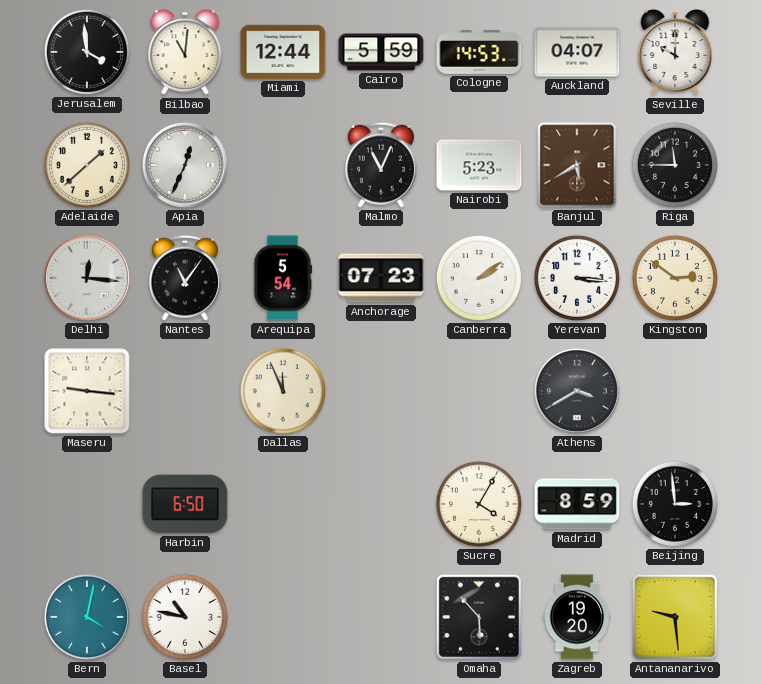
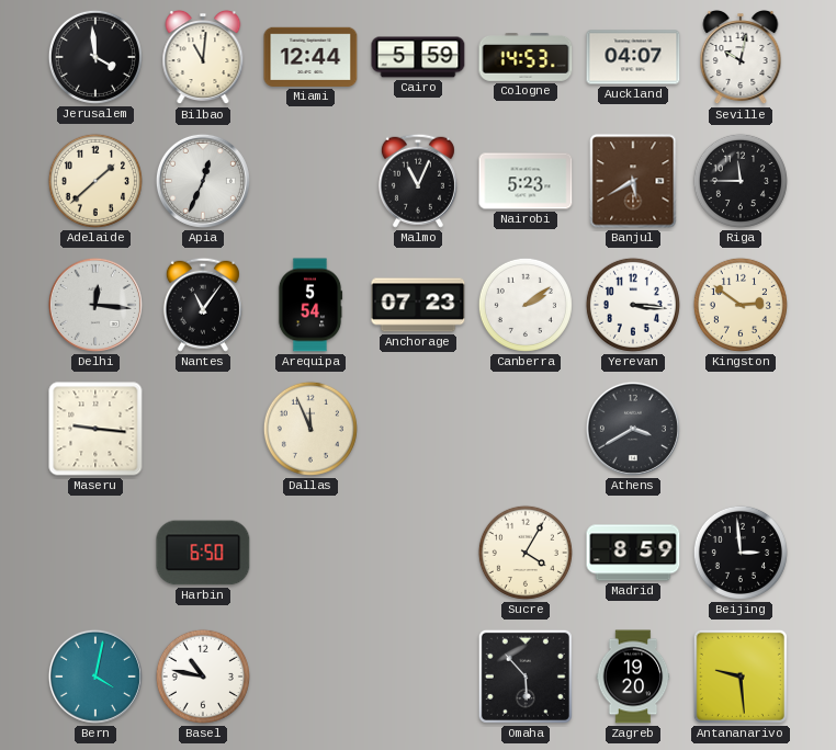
Seville: 10:00 -> 10:02
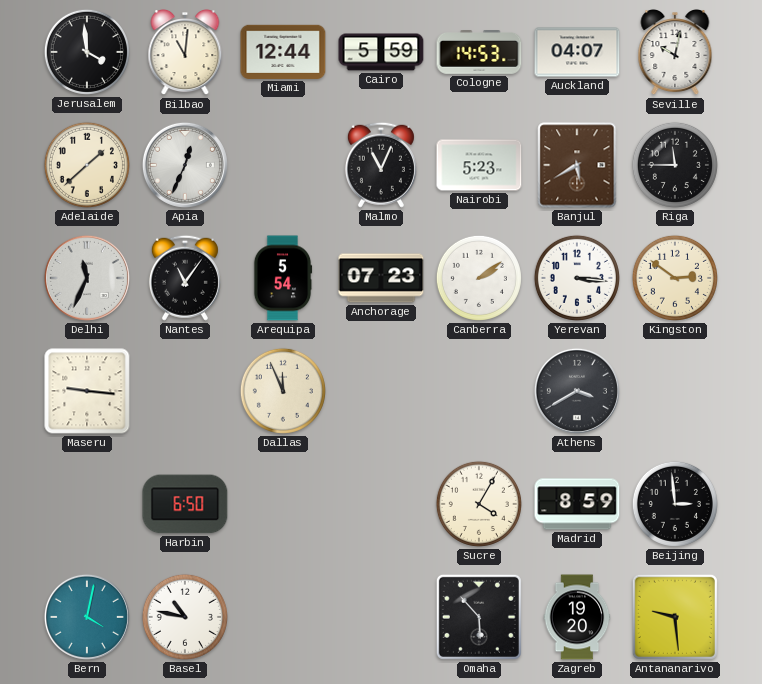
Delhi: 12:16 -> 11:34
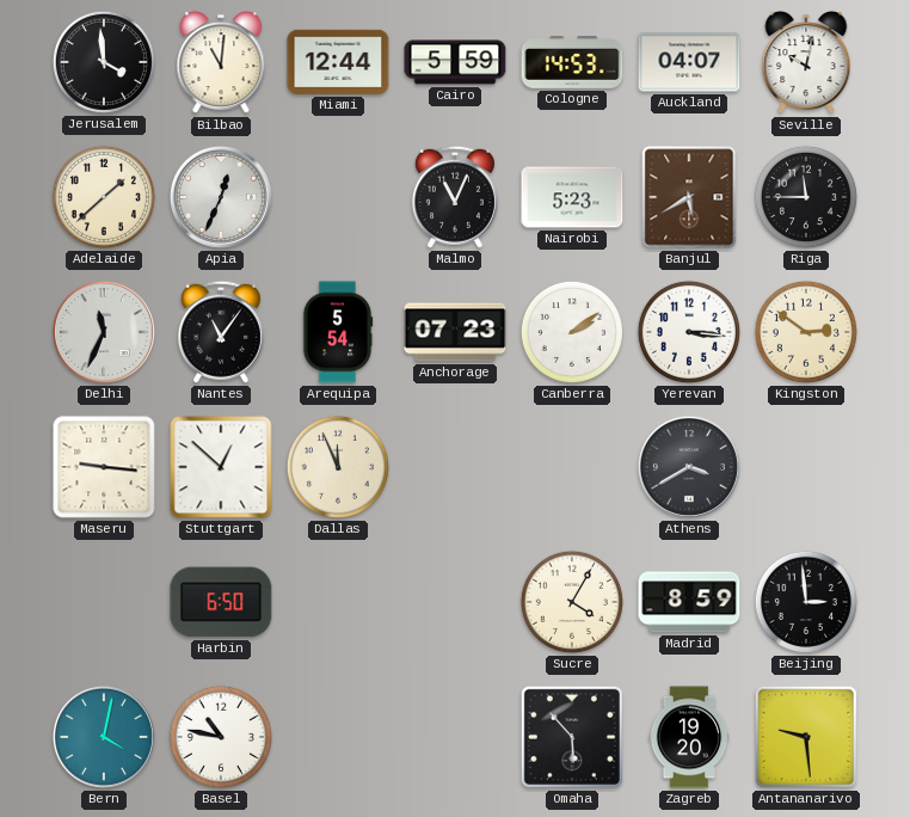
Stuttgart: none -> 12:52
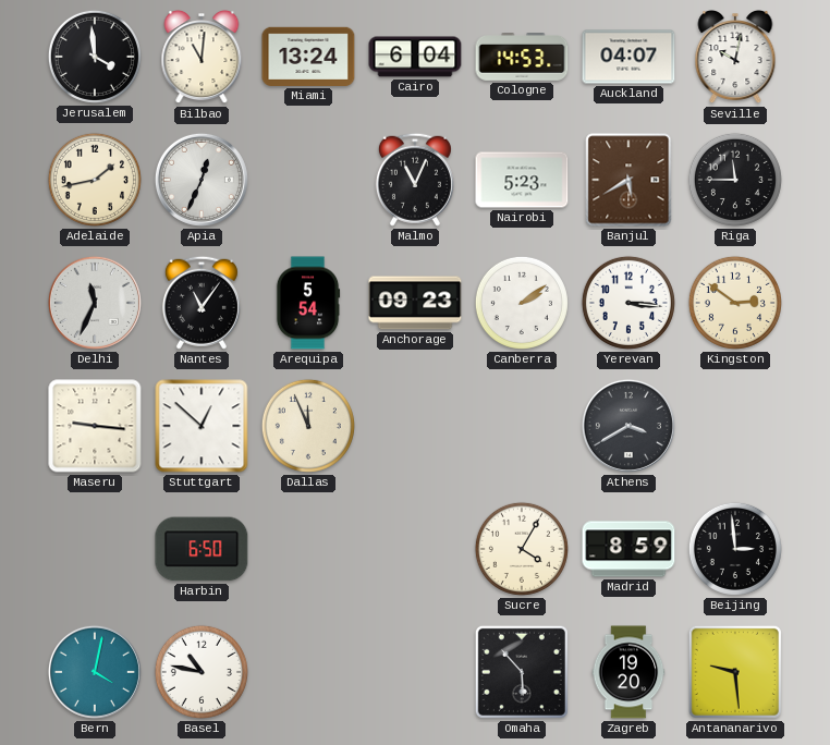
Miami: 12:44 -> 13:24
Cairo: 5:59 -> 6:04
Adelaide: 1:38 -> 1:43
Anchorage: 07:23 -> 09:23
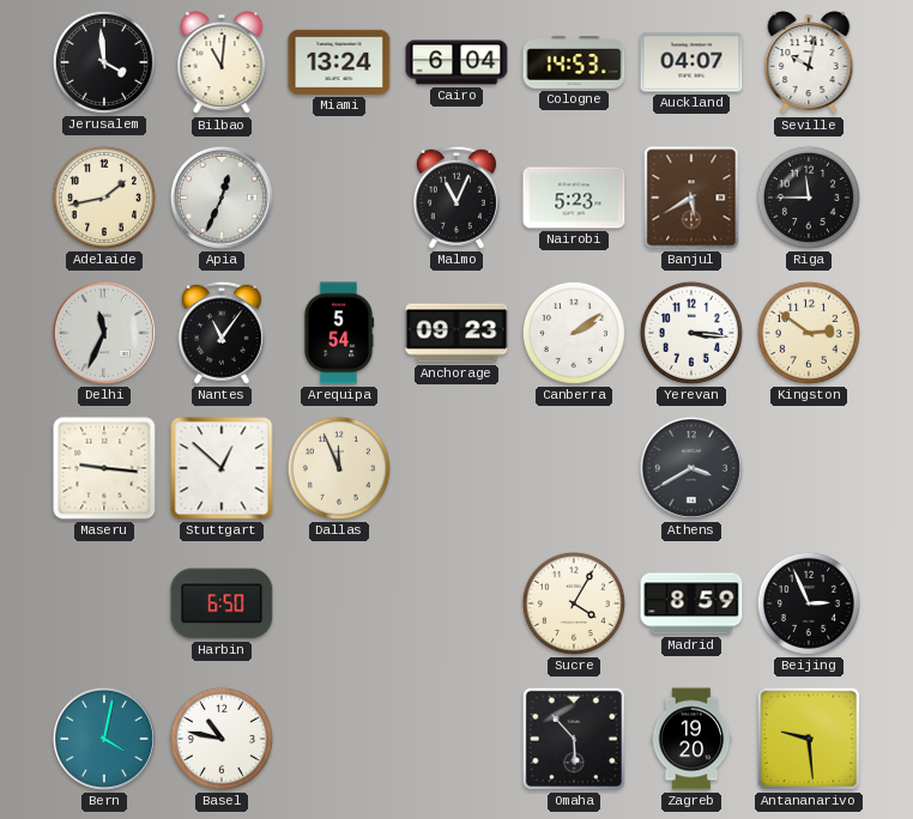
Beijing: 2:59 -> 2:56
